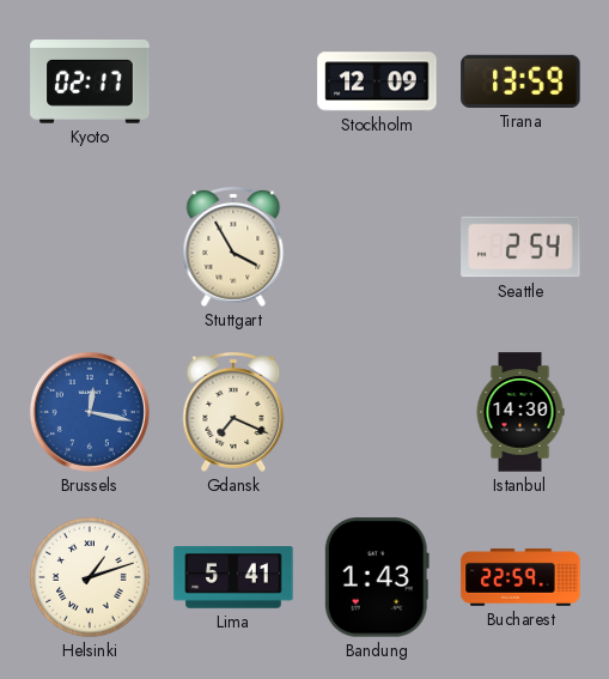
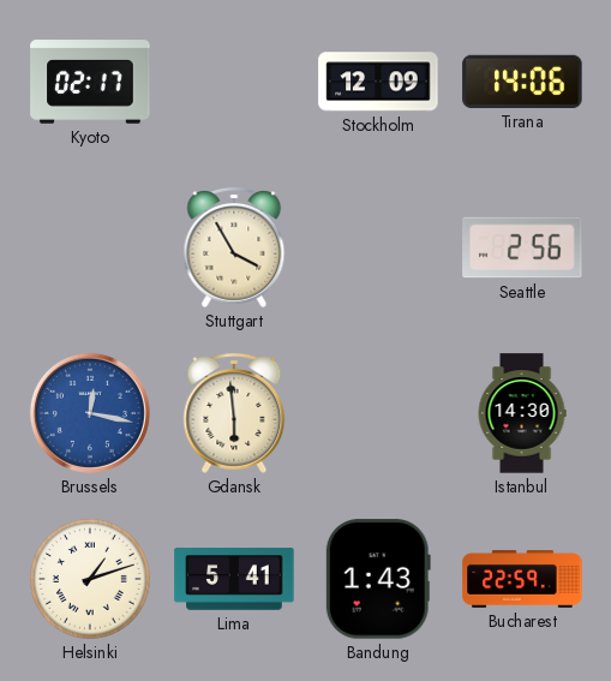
Tirana: 13:59 -> 14:06
Seattle: 2:54 -> 2:56
Gdansk: 7:19 -> 5:59
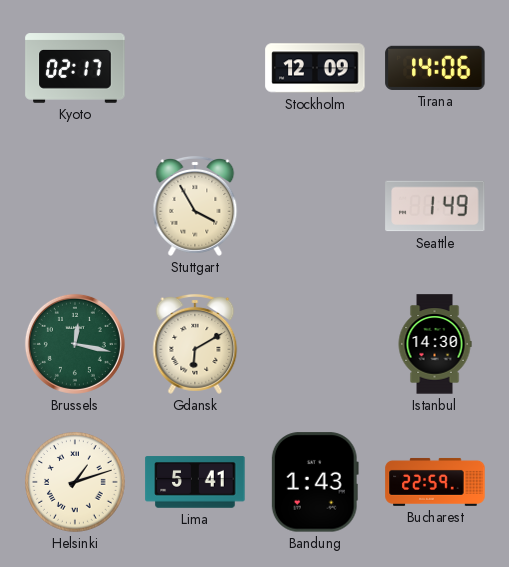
Seattle: 2:56 -> 1:49
Brussels dial: blue -> green
Gdansk: 5:59 -> 6:10
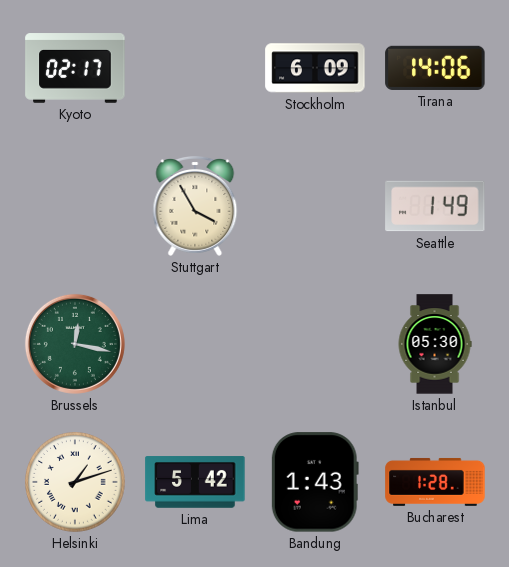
Stockholm: 12:09 -> 6:09
Gdansk: 6:10 -> none
Istanbul: 14:30 -> 05:30
Lima: 5:41 -> 5:42
Bucharest: 22:59 -> 1:28
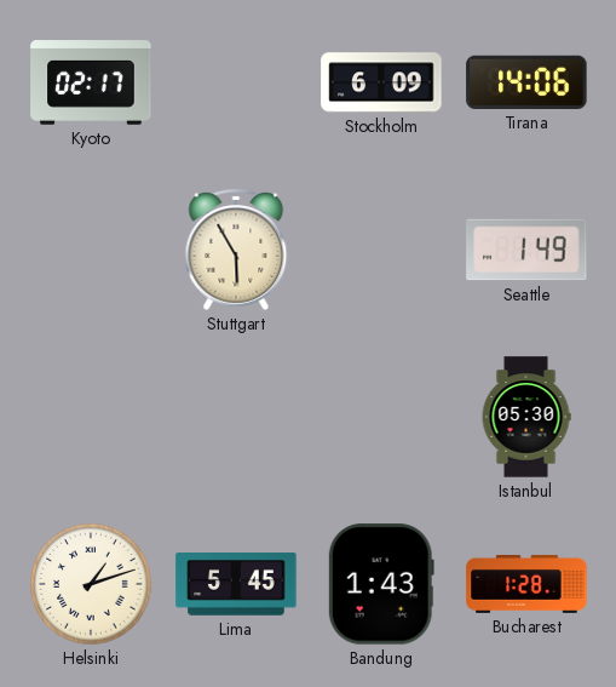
Stuttgart: 3:55 -> 5:55
Brussels: 12:17 -> none
Lima: 5:42 -> 5:45
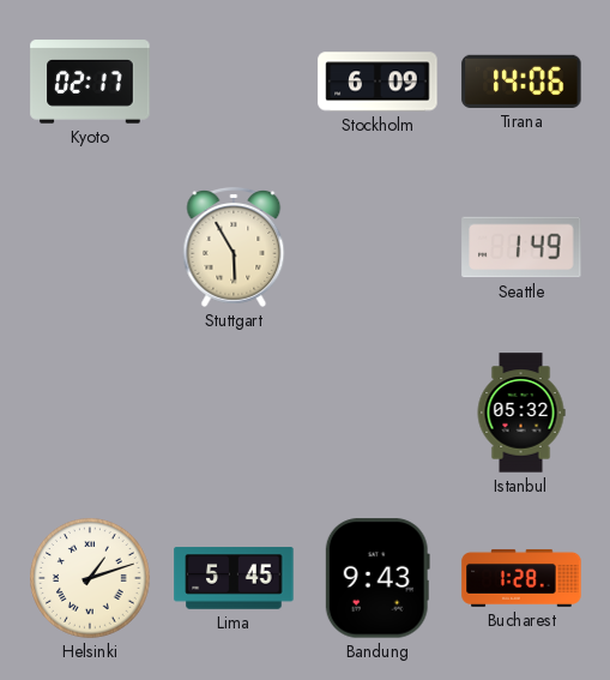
Istanbul: 05:30 -> 05:32
Bandung: 1:43 -> 9:43
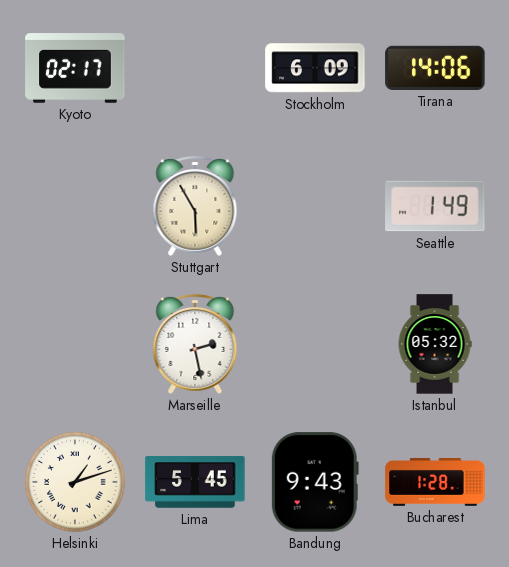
Marseille: none -> 2:28
